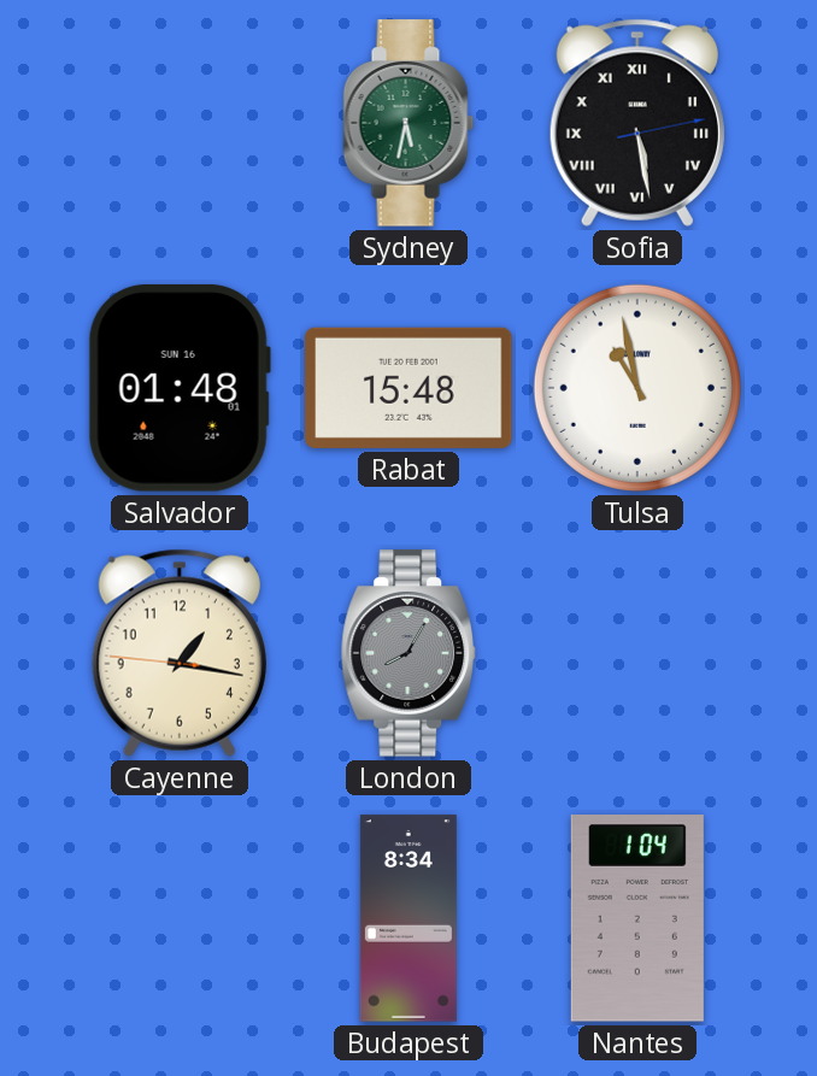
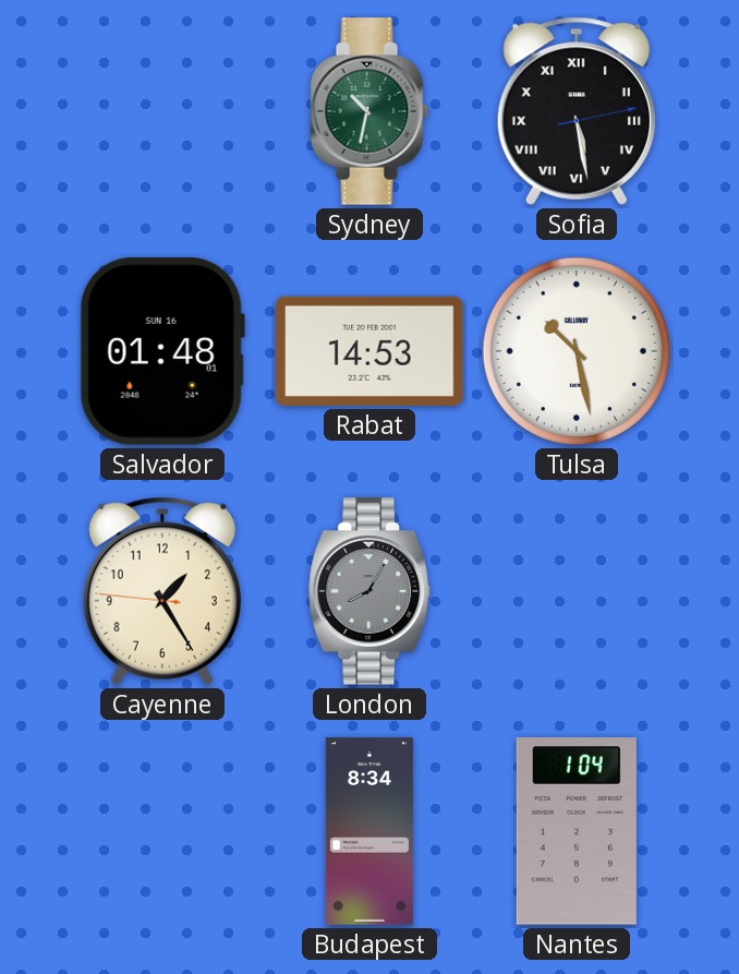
Sydney: 5:32 -> 10:32
Rabat: 15:48 -> 14:53
Tulsa: 10:58 -> 10:28
Cayenne: 1:16 -> 1:24
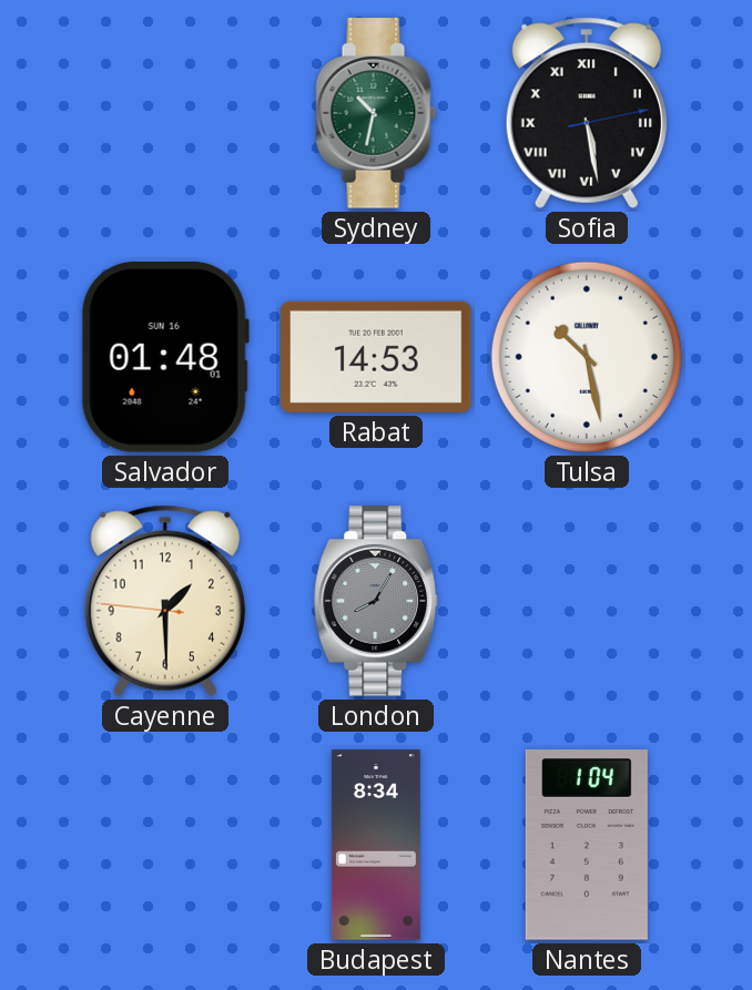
Cayenne: 1:24 -> 1:29
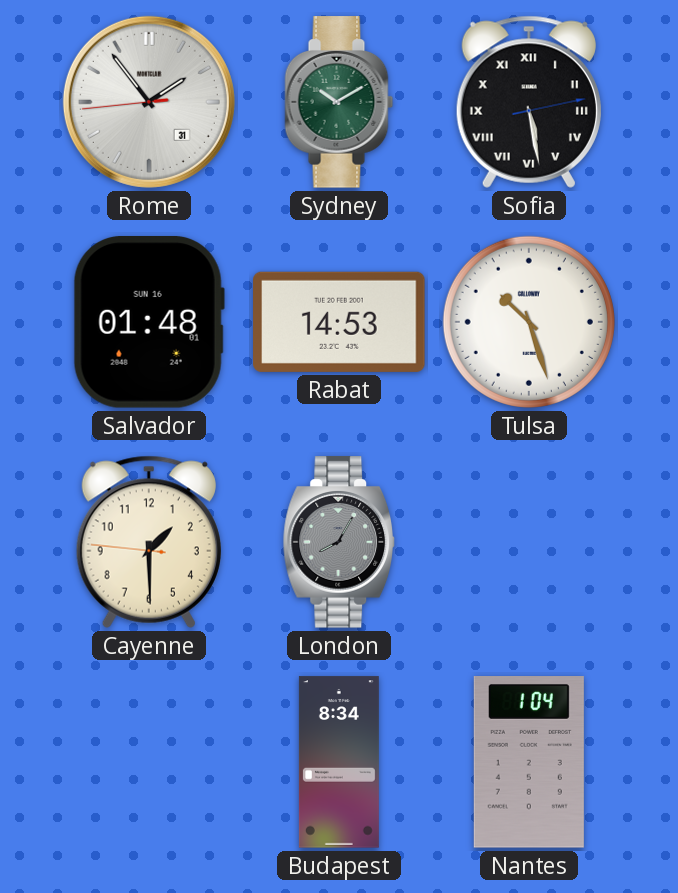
Rome: none -> 1:53
Sydney: 10:32 -> 10:10
Tulsa: 10:28 -> 10:27
